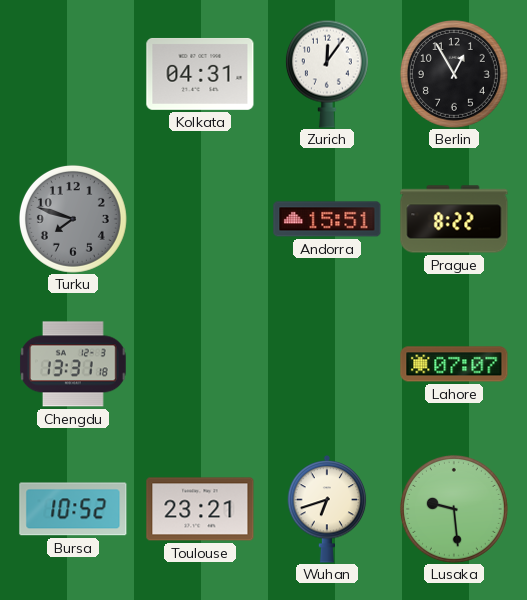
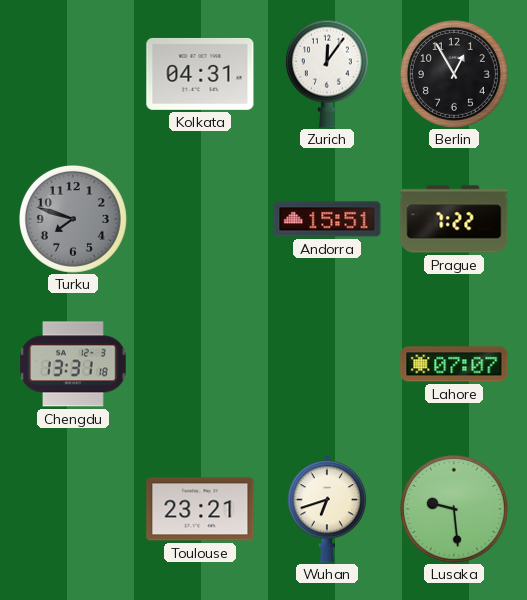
Prague: 8:22 -> 7:22
Bursa: 10:52 -> none
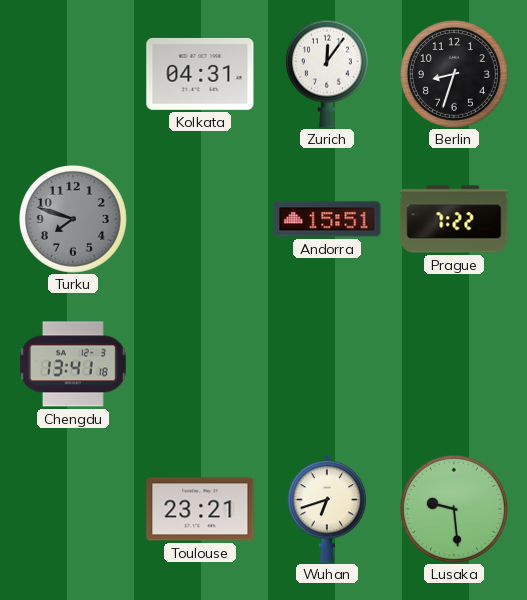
Berlin: 12:55 -> 8:33
Chengdu: 13:31 -> 13:41
Lahore: 07:07 -> none
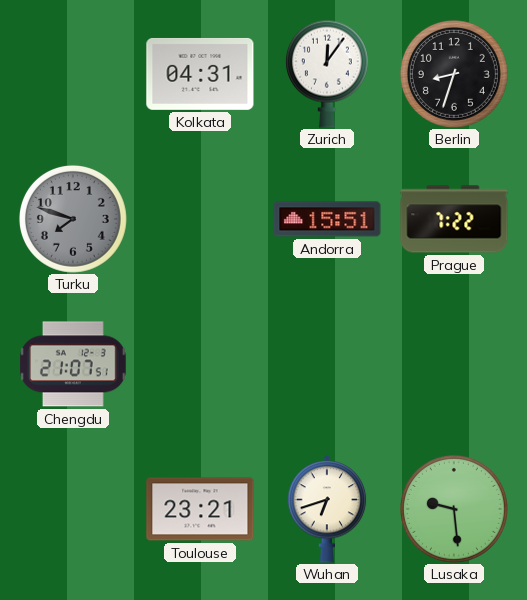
Chengdu: 13:41 -> 21:07
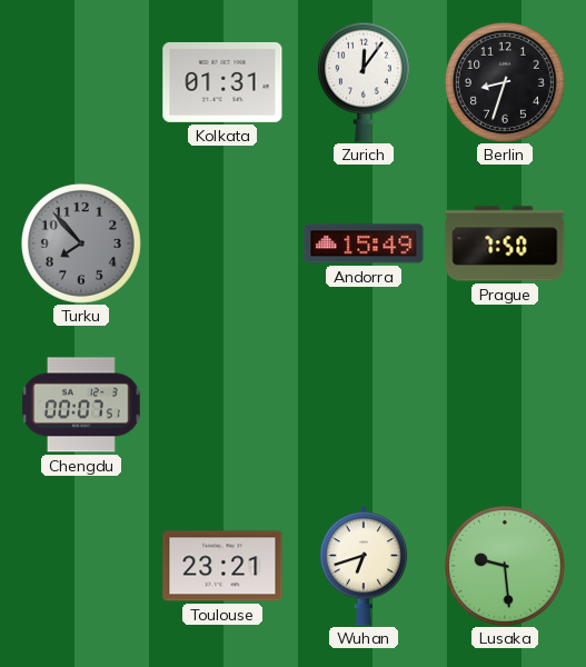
Kolkata: 04:31 -> 01:31
Turku: 7:48 -> 7:53
Andorra: 15:51 -> 15:49
Prague: 7:22 -> 7:50
Chengdu: 21:07 -> 00:07
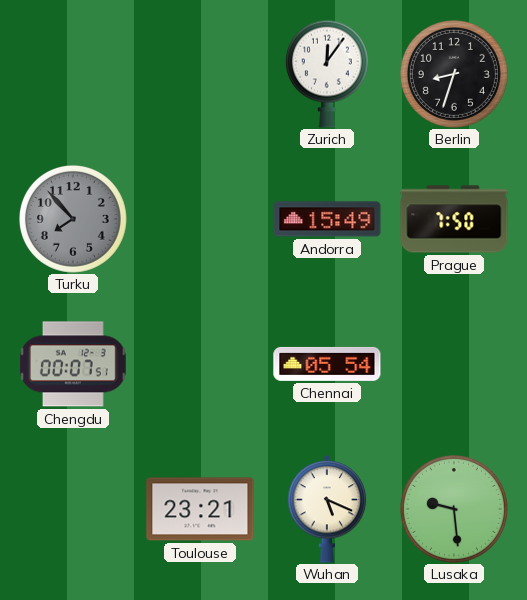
Kolkata: 01:31 -> none
Chennai: none -> 05:54
Wuhan: 6:42 -> 5:19
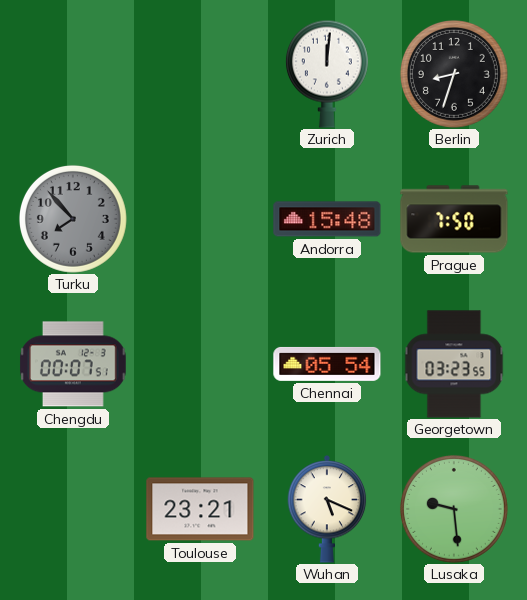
Zurich: 12:06 -> 12:01
Andorra: 15:49 -> 15:48
Georgetown: none -> 03:23
